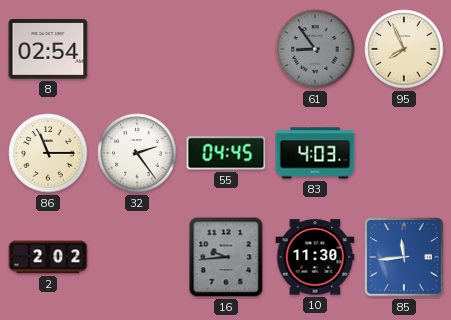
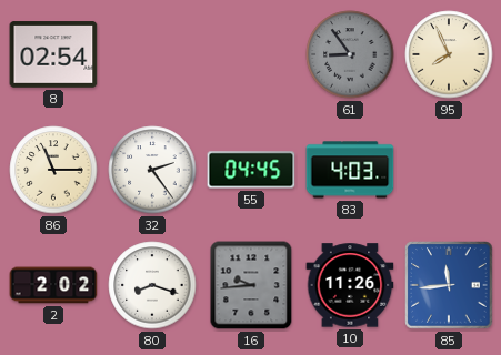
80: none -> 8:18
10: 11:30 -> 11:26
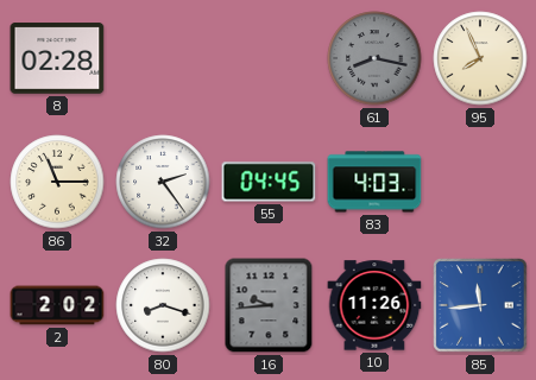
8: 02:54 -> 02:28
61: 8:54 -> 8:17
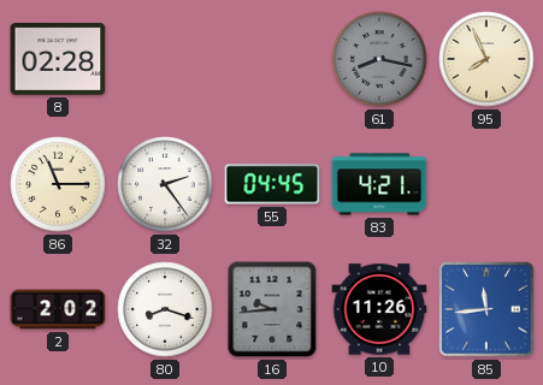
83: 4:03 -> 4:21
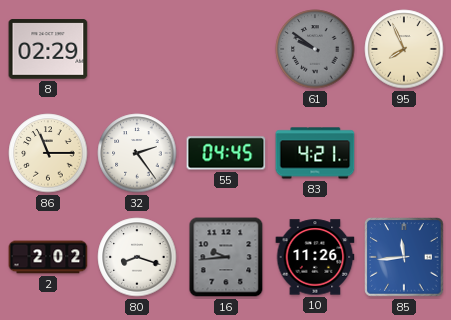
8: 02:28 -> 02:29
61: 8:17 -> 9:51
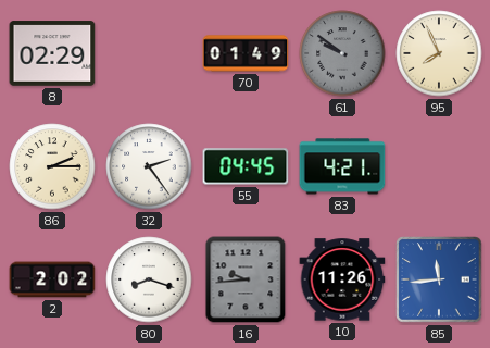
70: none -> 01:49
86: 11:15 -> 2:15
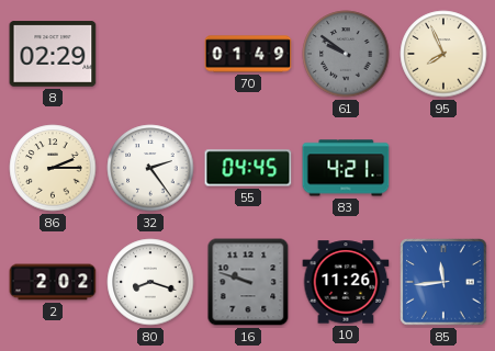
16: 9:44 -> 9:48
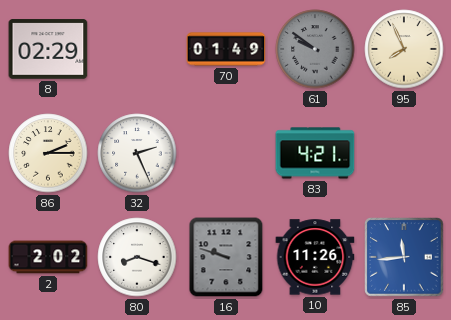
32: 2:24 -> 2:26
55: 04:45 -> none
